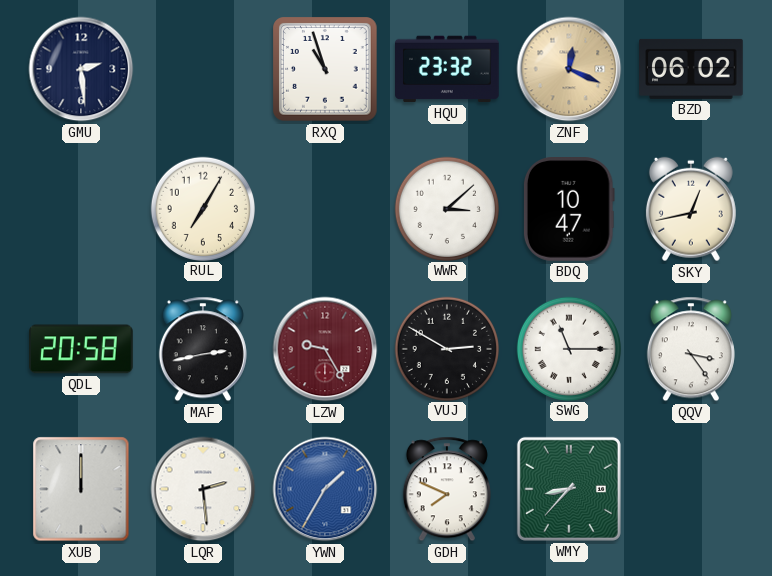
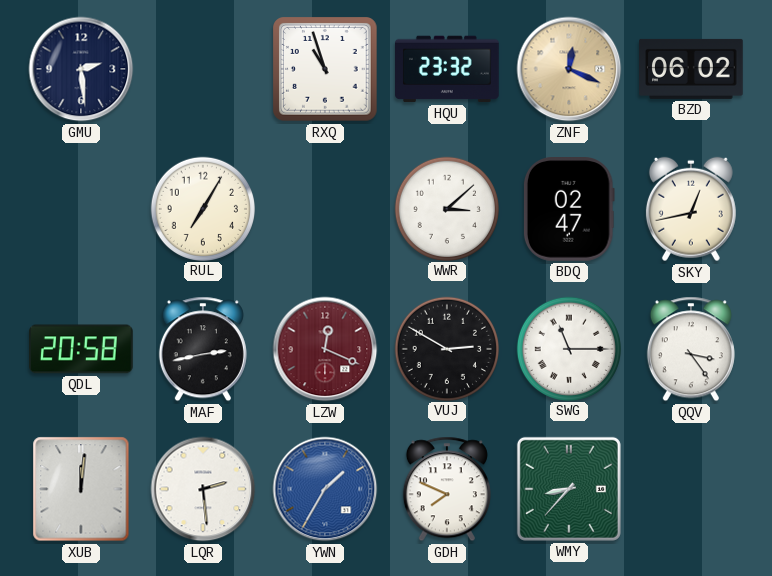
BDQ: 10:47 -> 02:47
LZW: 9:25 -> 12:19
XUB: 12:00 -> 12:01
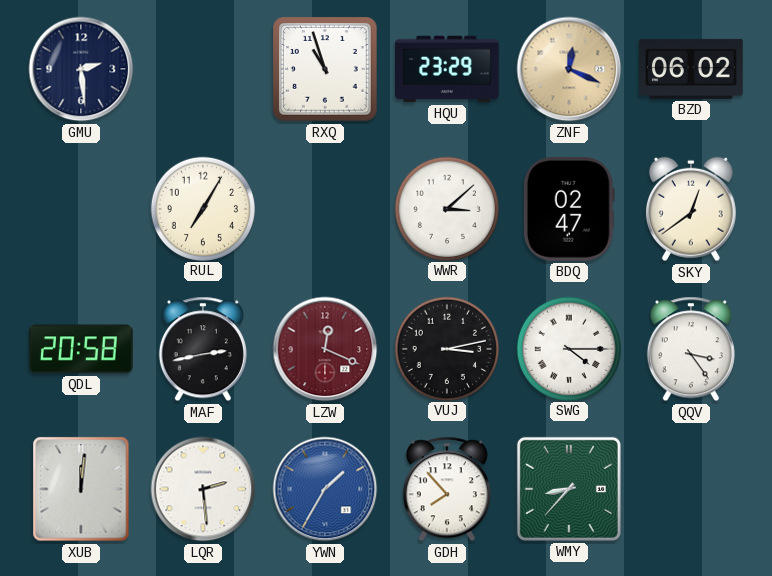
HQU: 23:32 -> 23:29
SKY: 12:43 -> 12:39
VUJ: 2:50 -> 3:13
SWG: 11:15 -> 4:15
GDH: 7:49 -> 7:53
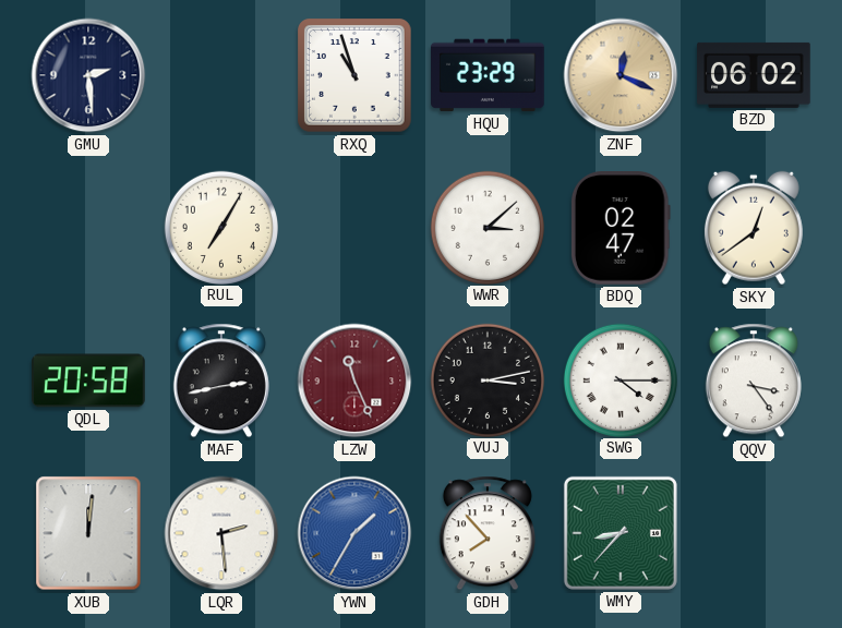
LZW: 12:19 -> 11:26
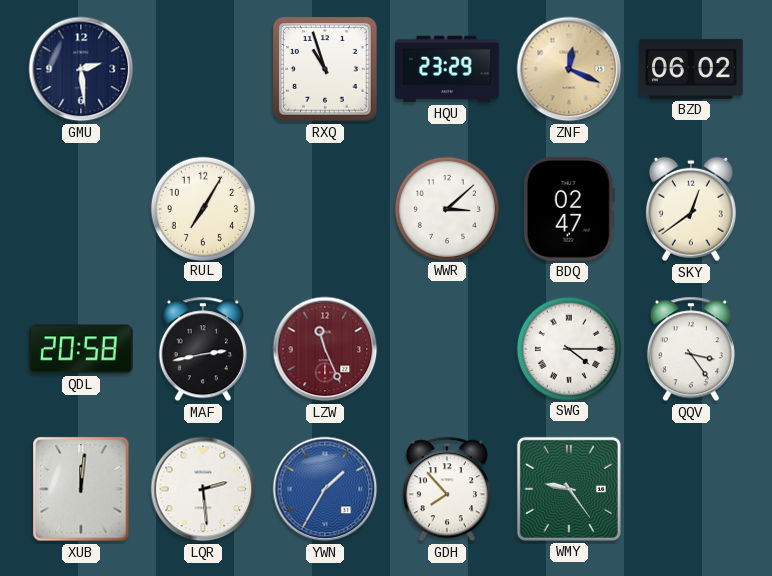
VUJ: 3:13 -> none
WMY: 8:37 -> 9:24
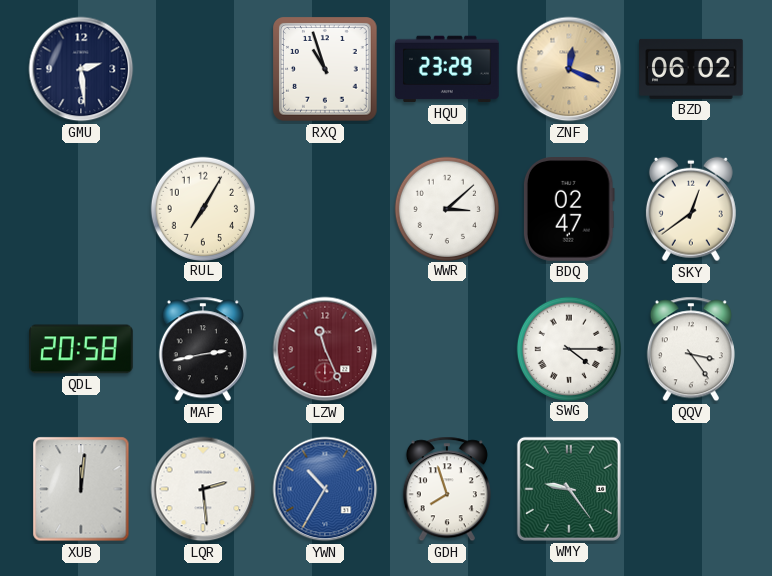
YWN: 1:35 -> 10:35
GDH: 7:53 -> 7:57
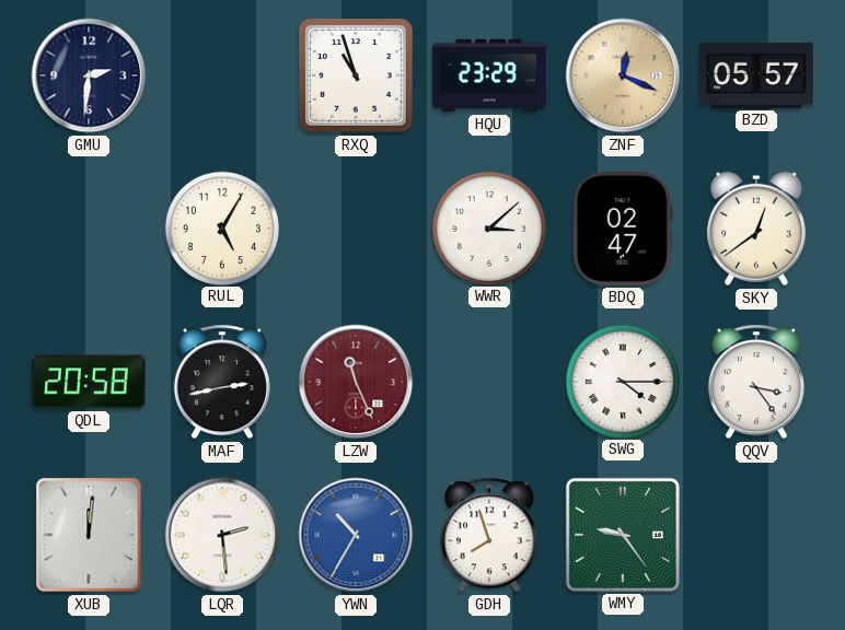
GMU: 2:29 -> 2:31
BZD: 06:02 -> 05:57
RUL: 7:05 -> 5:05
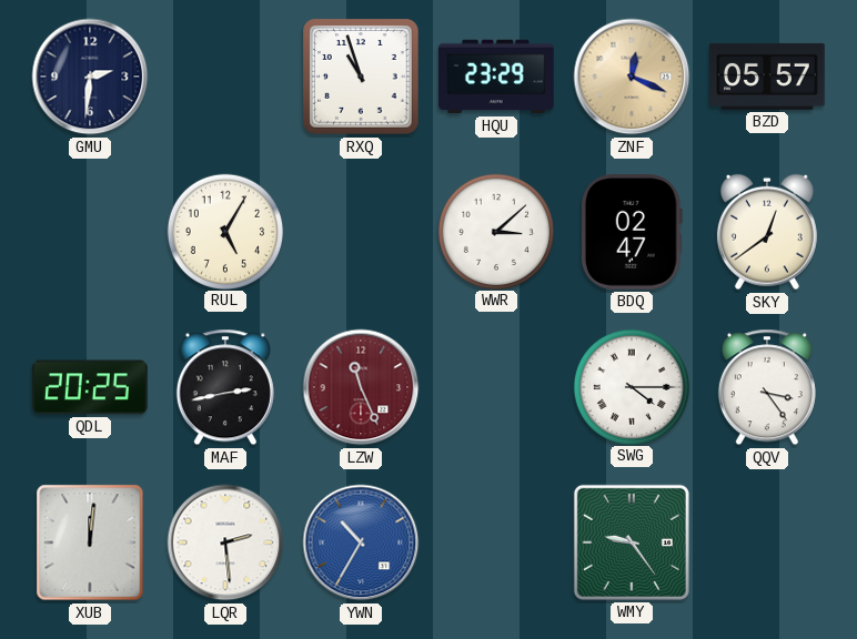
QDL: 20:58 -> 20:25
GDH: 7:57 -> none
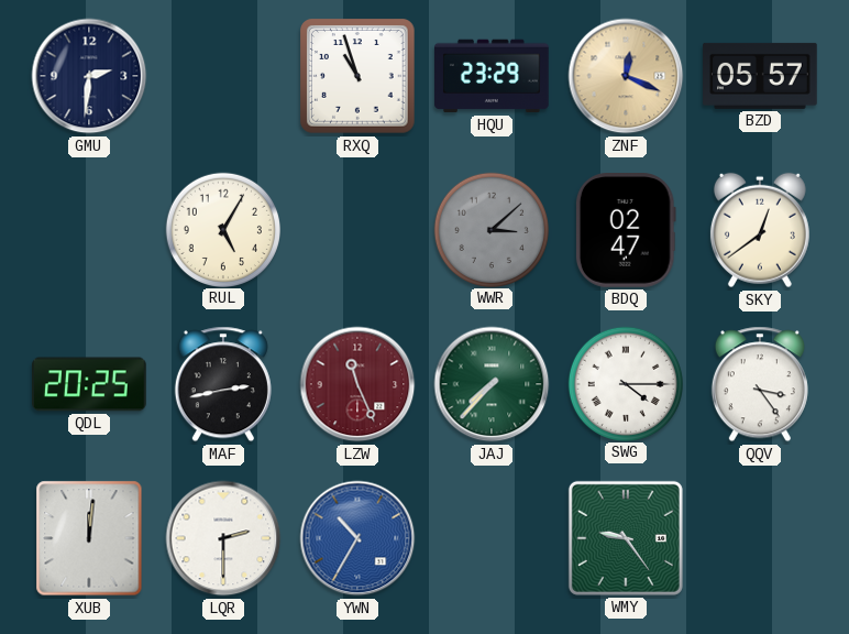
WWR dial: white -> grey
JAJ: none -> 7:37
LQR: 2:29 -> 2:30
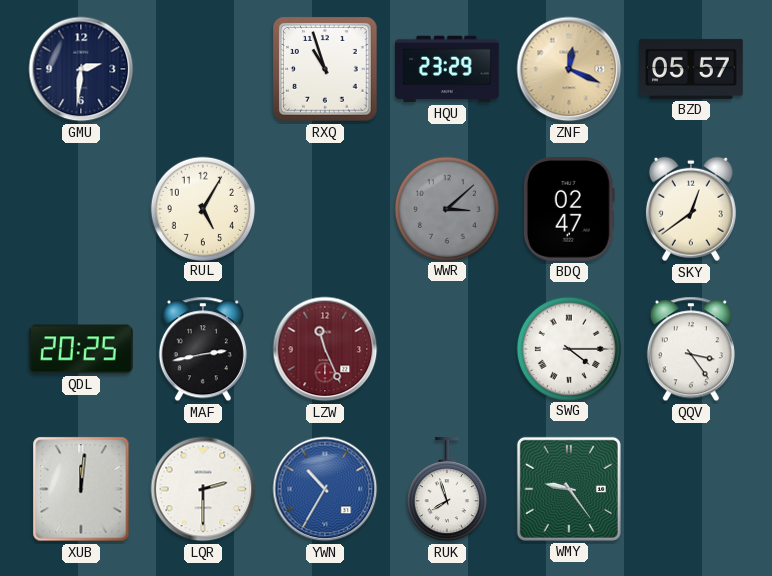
JAJ: 7:37 -> none
RUK: none -> 7:57
